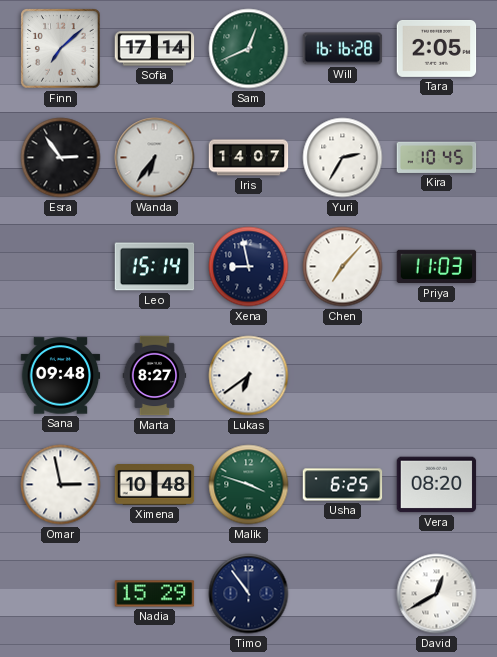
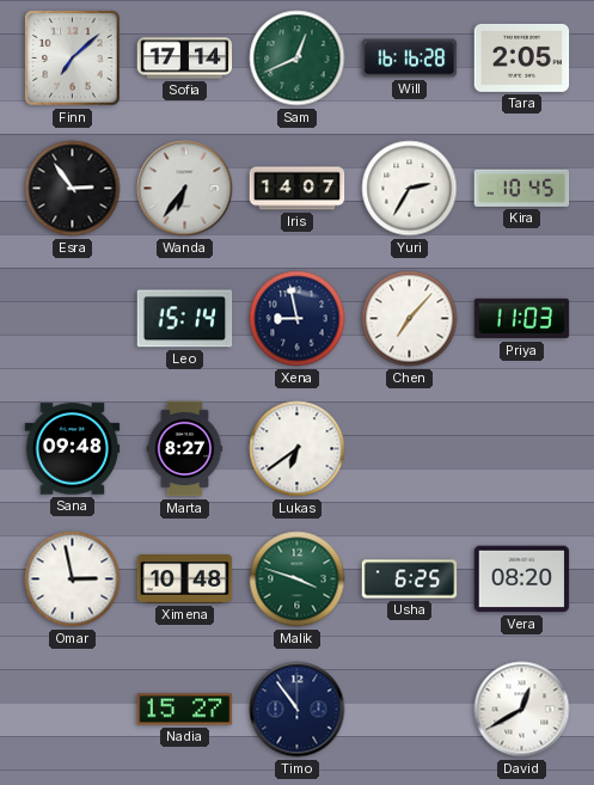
Nadia: 15:29 -> 15:27
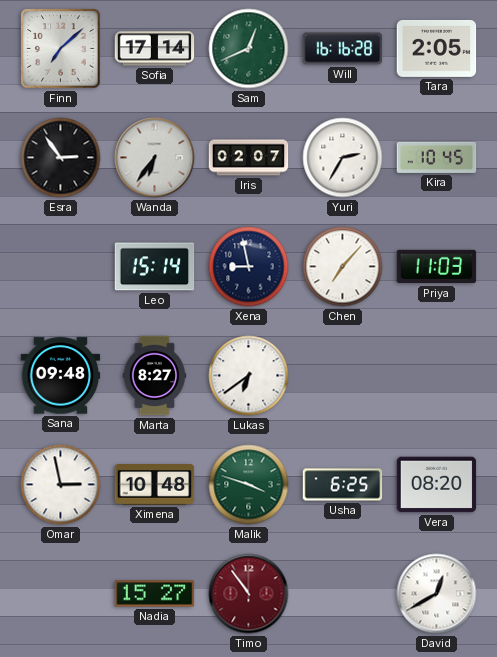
Iris: 14:07 -> 02:07
Timo dial: navy -> burgundy
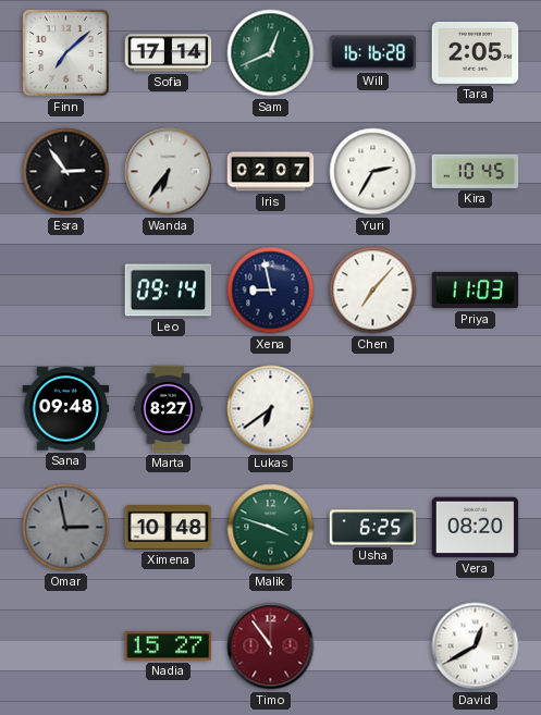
Leo: 15:14 -> 09:14
Omar dial: white -> grey
